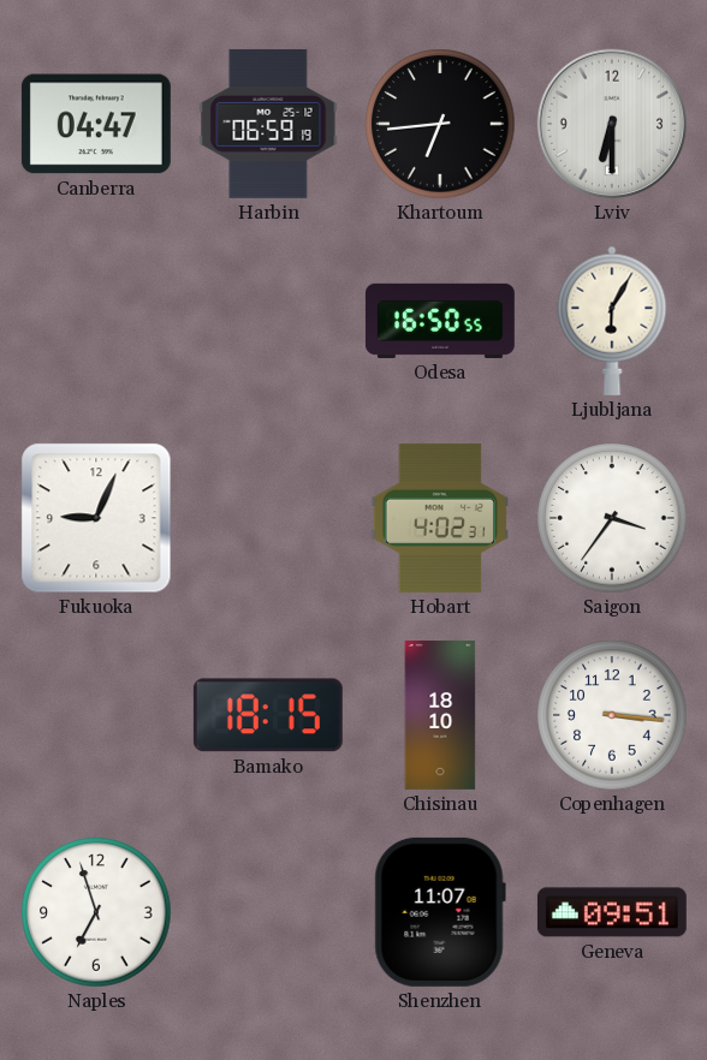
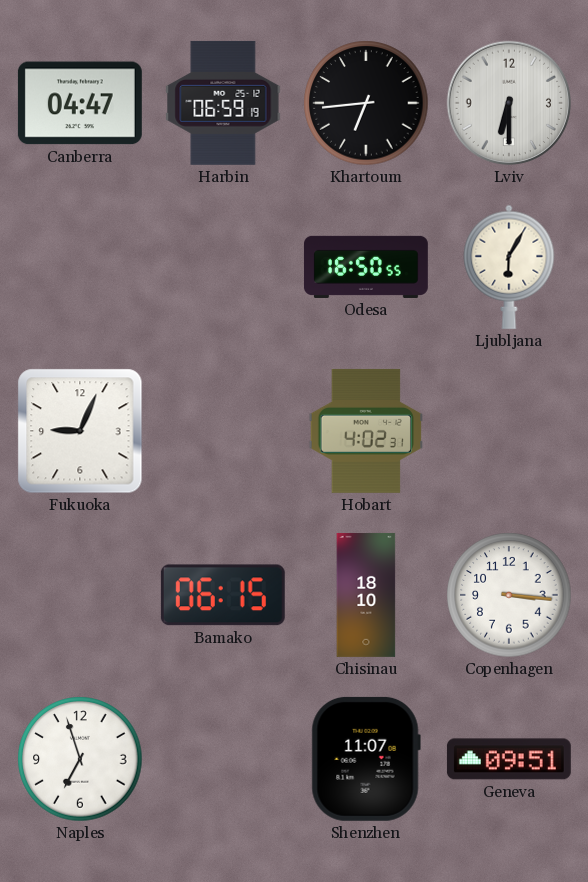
Saigon: 3:36 -> none
Bamako: 18:15 -> 06:15
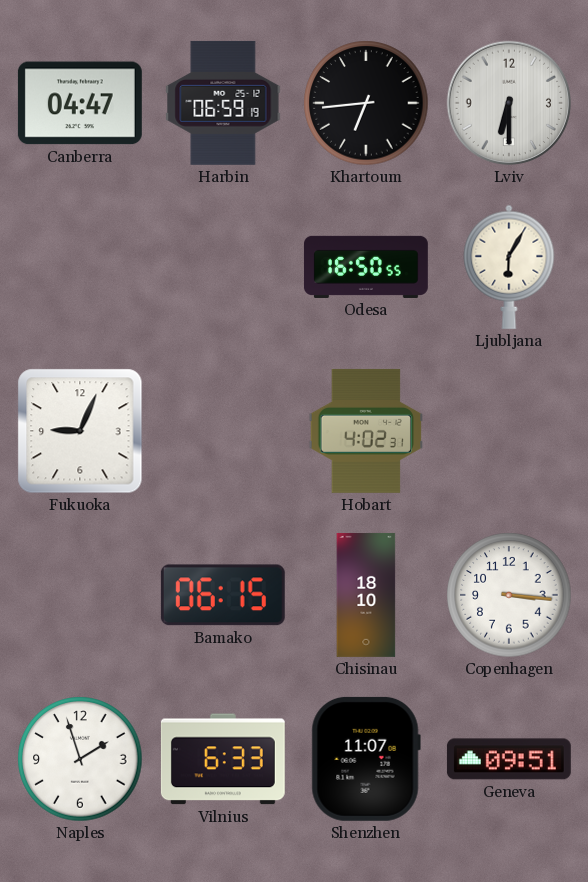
Naples: 6:57 -> 1:57
Vilnius: none -> 6:33
